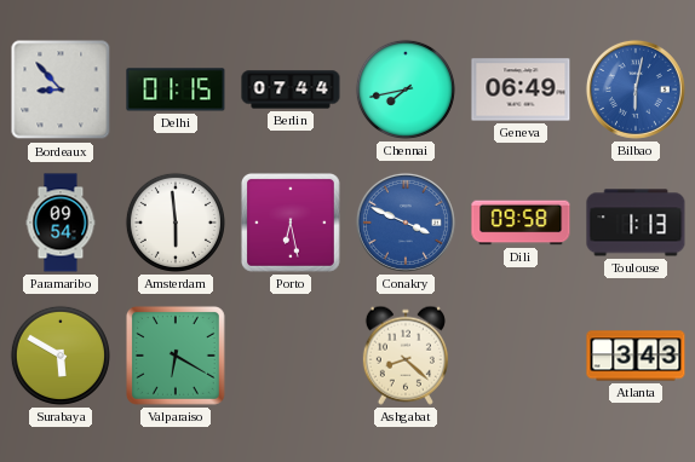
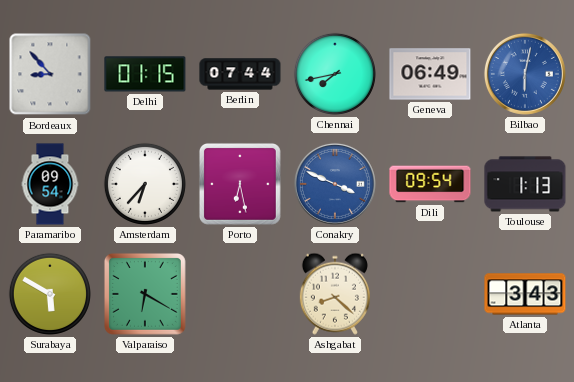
Amsterdam: 5:59 -> 6:37
Dili: 09:58 -> 09:54
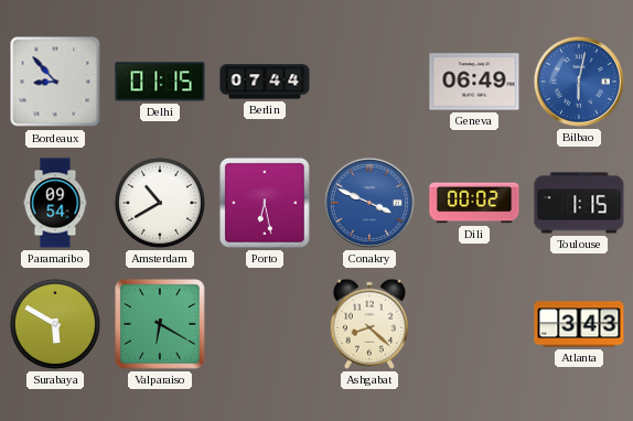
Chennai: 7:43 -> none
Amsterdam: 6:37 -> 10:40
Dili: 09:54 -> 00:02
Toulouse: 1:13 -> 1:15
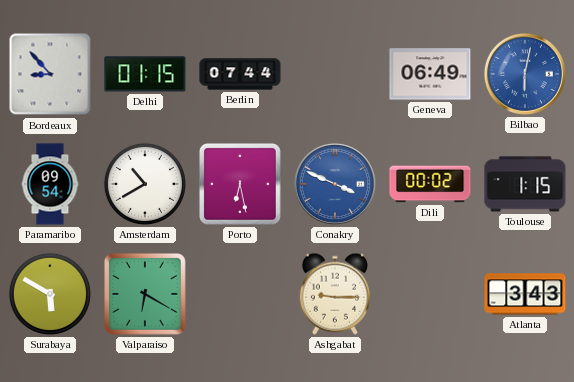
Ashgabat: 8:22 -> 9:15
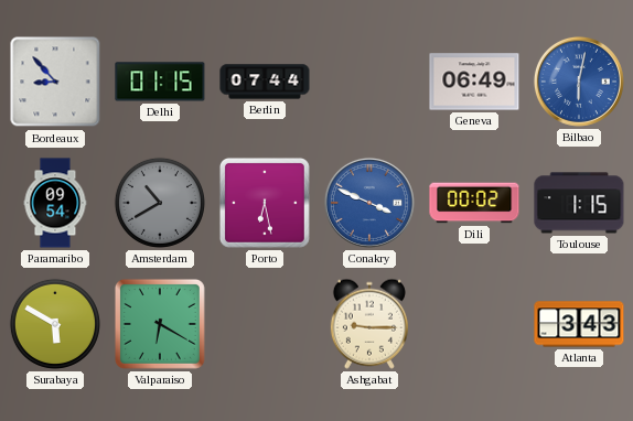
Amsterdam dial: white -> grey
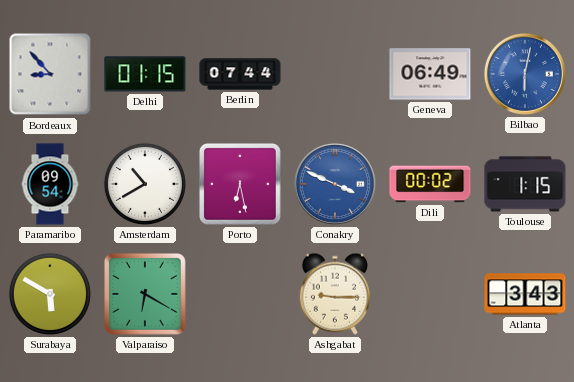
Amsterdam dial: grey -> white
